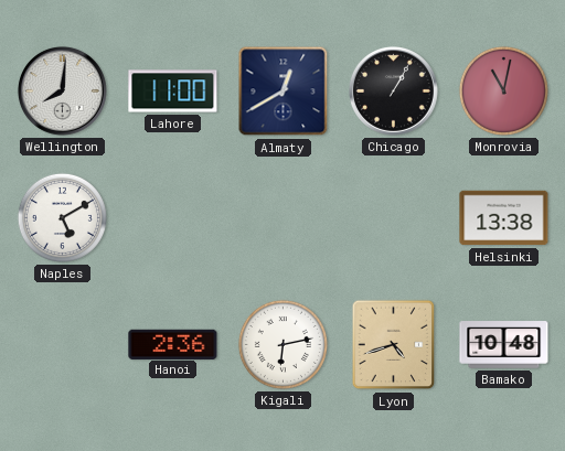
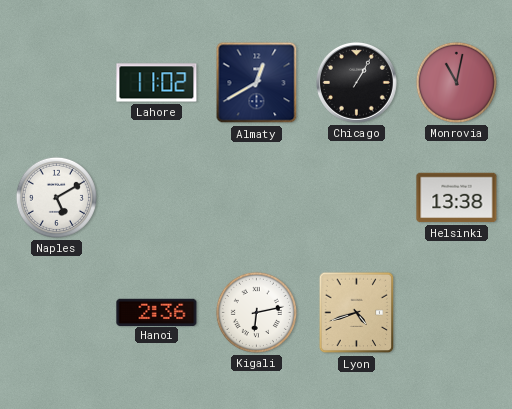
Wellington: 8:01 -> none
Lahore: 11:00 -> 11:02
Bamako: 10:48 -> none
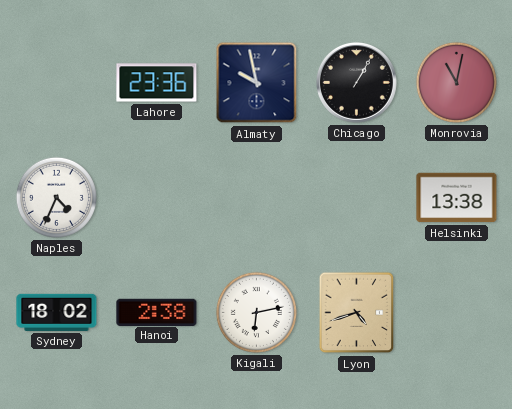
Lahore: 11:02 -> 23:36
Almaty: 12:40 -> 9:58
Naples: 5:10 -> 4:34
Sydney: none -> 18:02
Hanoi: 2:36 -> 2:38
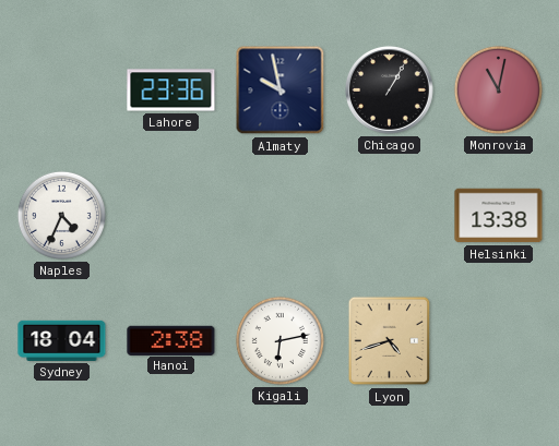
Sydney: 18:02 -> 18:04
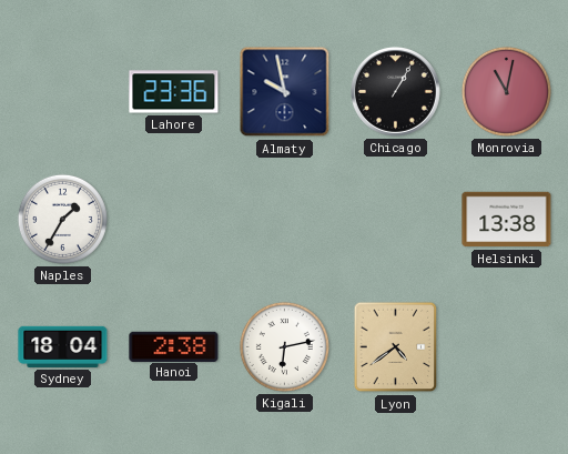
Naples: 4:34 -> 1:35
Lyon: 4:42 -> 4:39
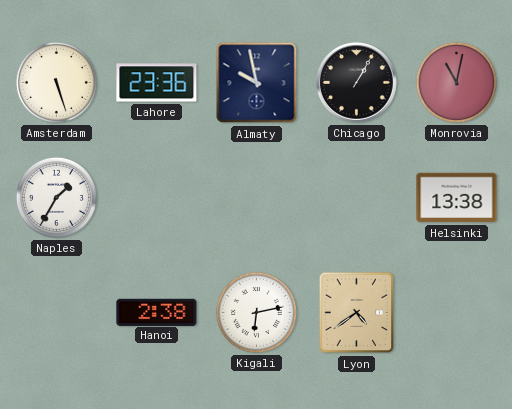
Amsterdam: none -> 5:27
Sydney: 18:04 -> none
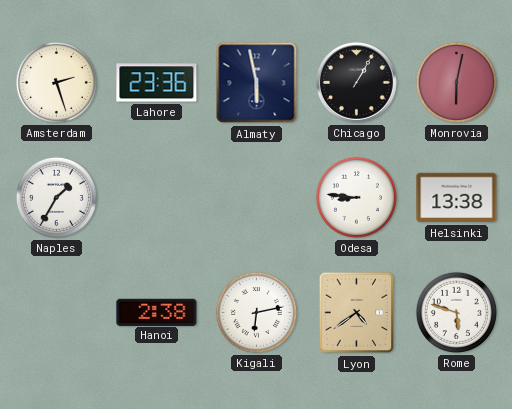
Amsterdam: 5:27 -> 2:27
Almaty: 9:58 -> 5:58
Monrovia: 11:02 -> 6:02
Odesa: none -> 8:46
Rome: none -> 5:48
